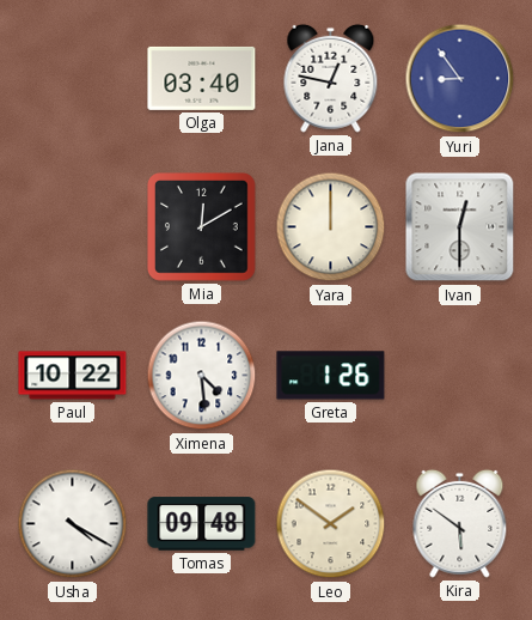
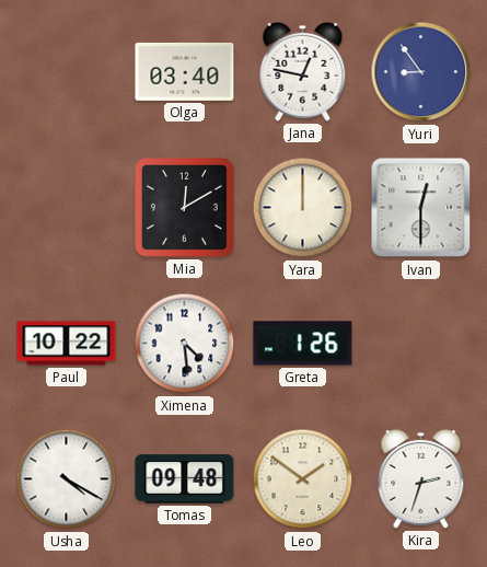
Kira: 5:51 -> 2:33
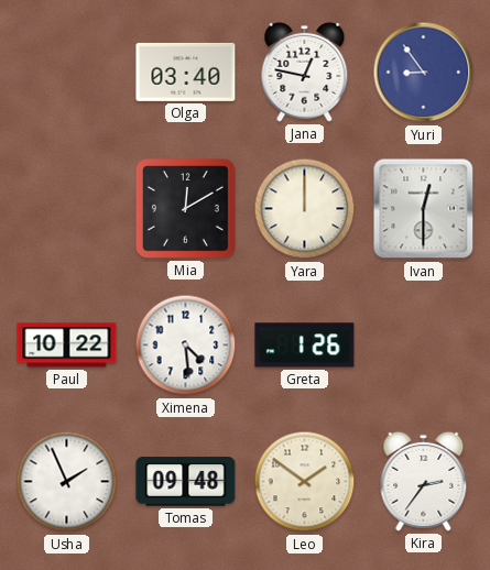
Usha: 4:20 -> 1:56
Kira: 2:33 -> 2:36
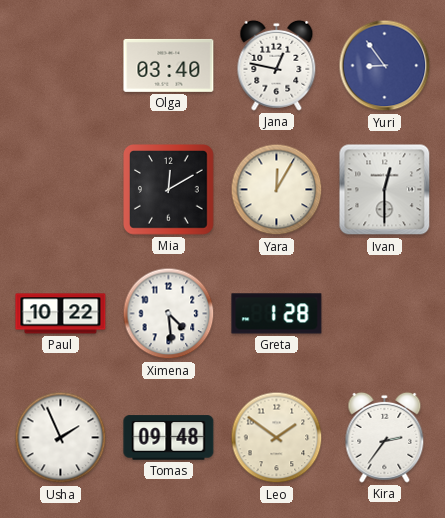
Yara: 12:00 -> 12:05
Greta: 1:26 -> 1:28
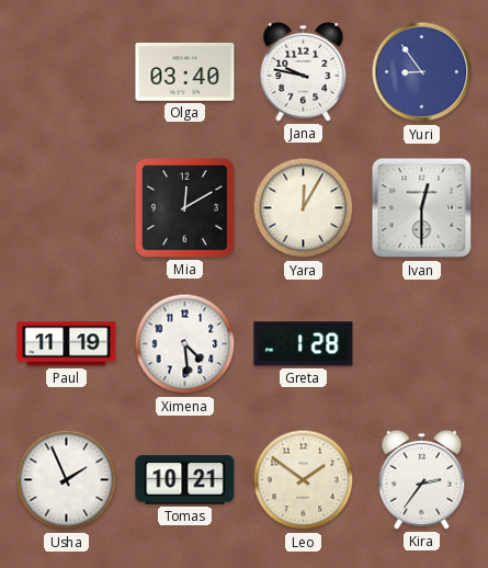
Jana: 12:47 -> 9:47
Paul: 10:22 -> 11:19
Tomas: 09:48 -> 10:21
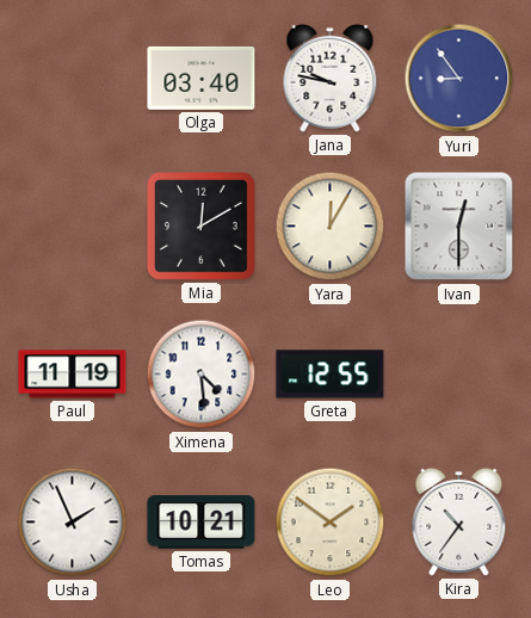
Greta: 1:28 -> 12:55
Kira: 2:36 -> 10:36
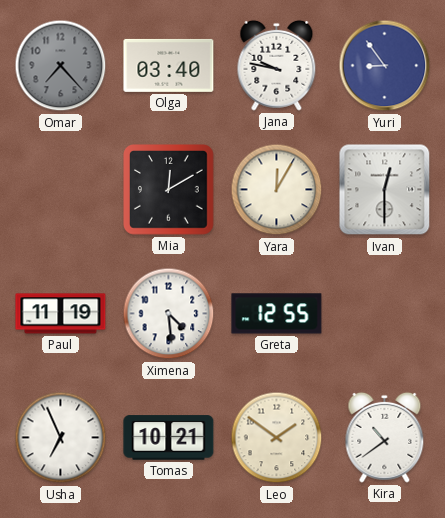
Omar: none -> 7:23
Usha: 1:56 -> 6:56
Kira: 10:36 -> 10:39
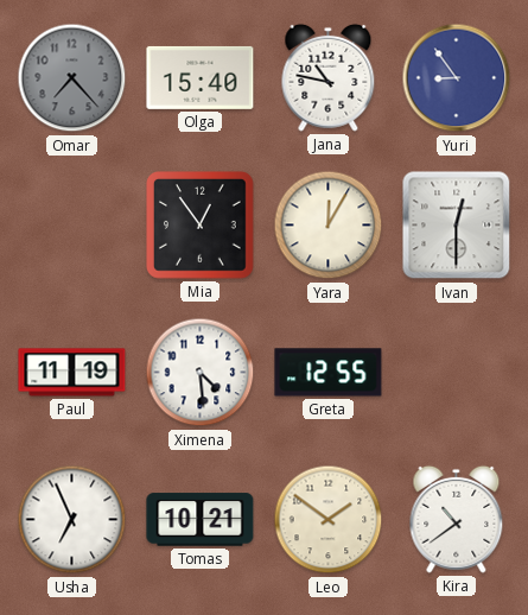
Olga: 03:40 -> 15:40
Jana: 9:47 -> 10:47
Mia: 12:10 -> 12:54
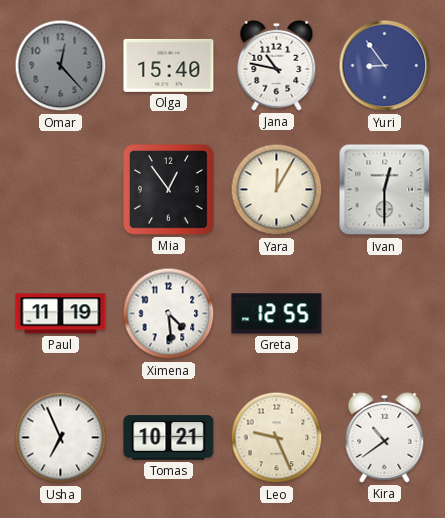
Omar: 7:23 -> 12:23
Leo: 1:51 -> 9:26
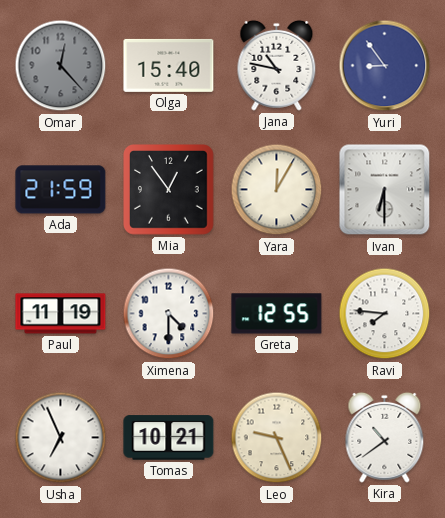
Ada: none -> 21:59
Ivan: 12:30 -> 6:30
Ximena: 4:29 -> 4:30
Ravi: none -> 7:46
